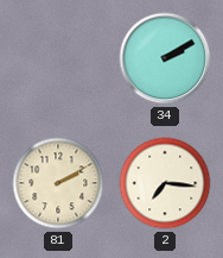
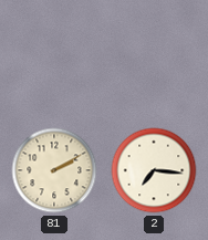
34: 2:10 -> none
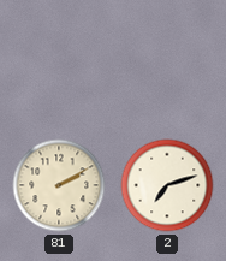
2: 7:16 -> 7:12
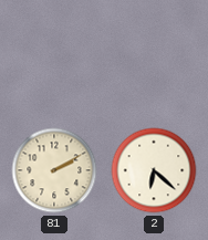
2: 7:12 -> 6:22
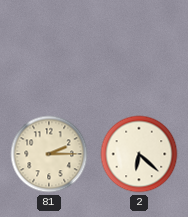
81: 2:10 -> 2:15
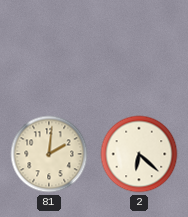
81: 2:15 -> 2:01
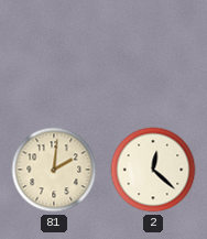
2: 6:22 -> 12:22
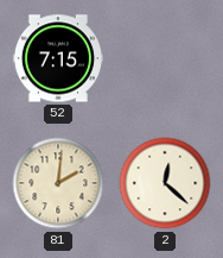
52: none -> 7:15
